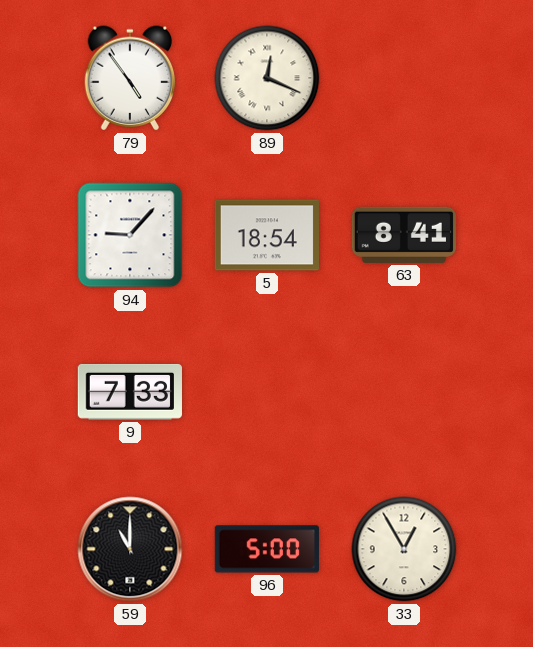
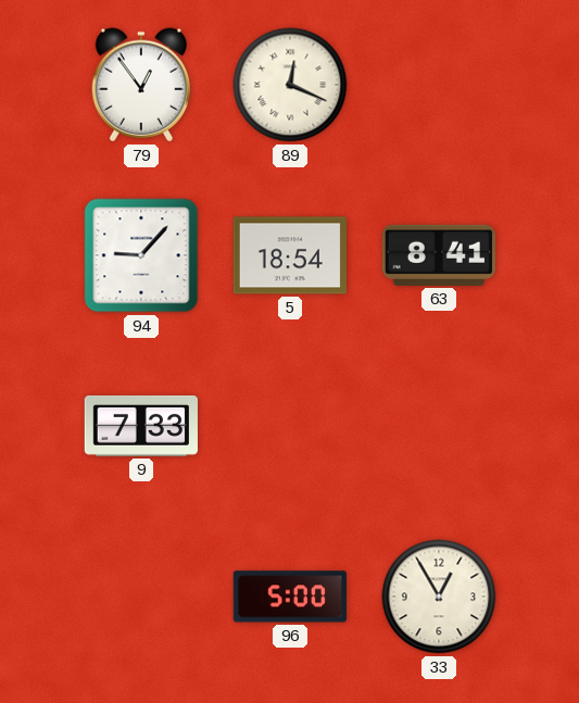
79: 4:54 -> 12:54
59: 11:00 -> none
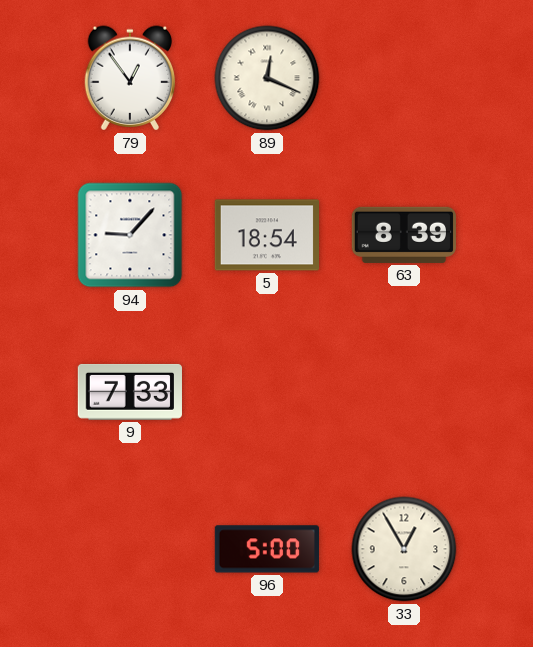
63: 8:41 -> 8:39
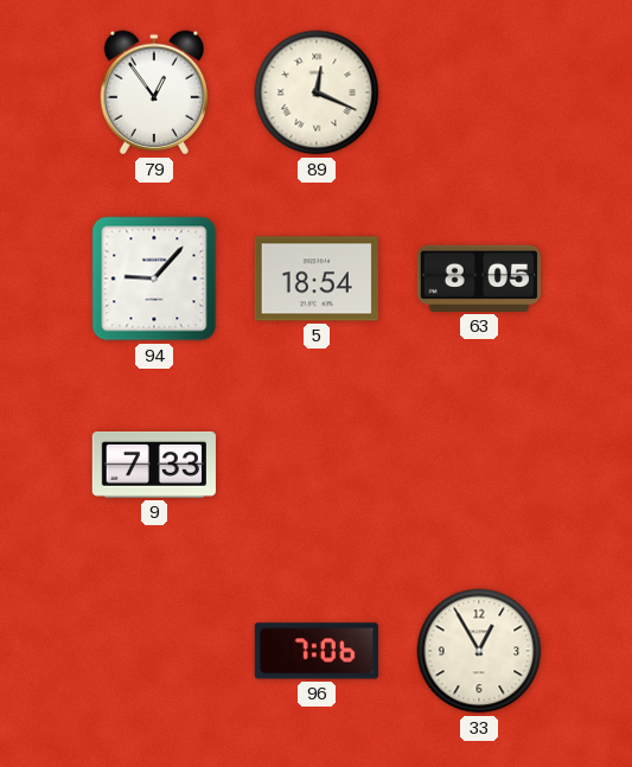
63: 8:39 -> 8:05
96: 5:00 -> 7:06
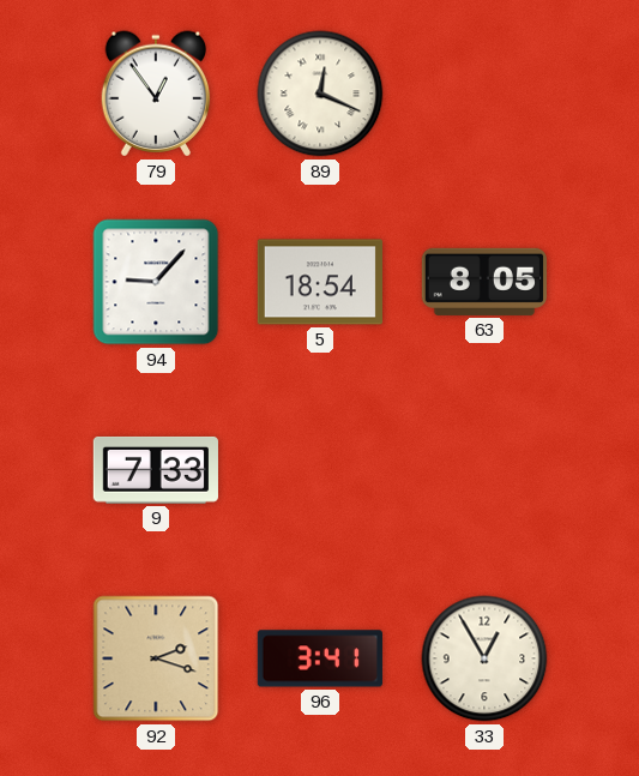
92: none -> 2:18
96: 7:06 -> 3:41
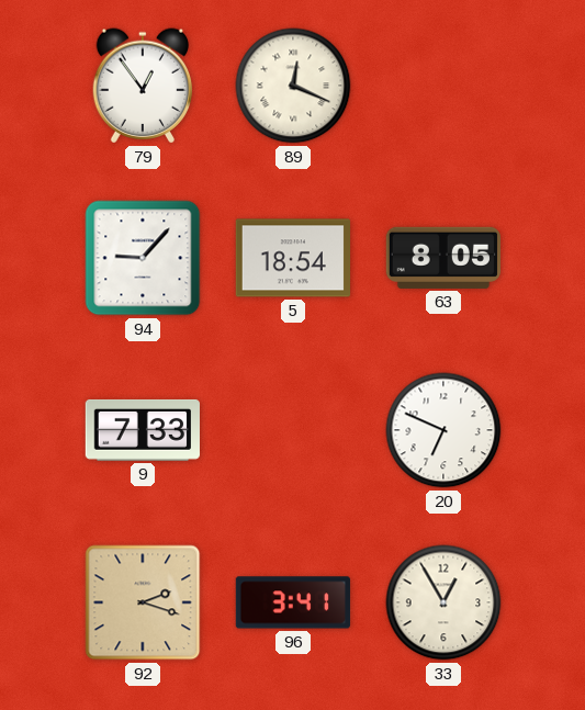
20: none -> 6:49
